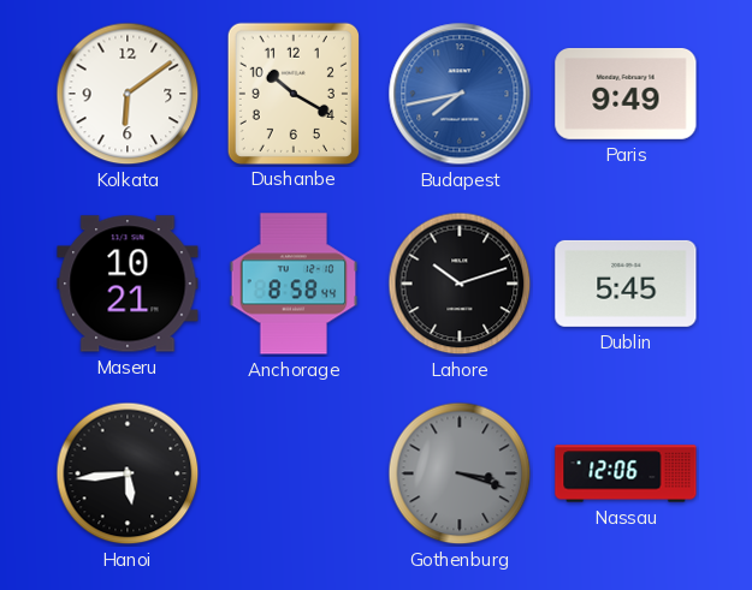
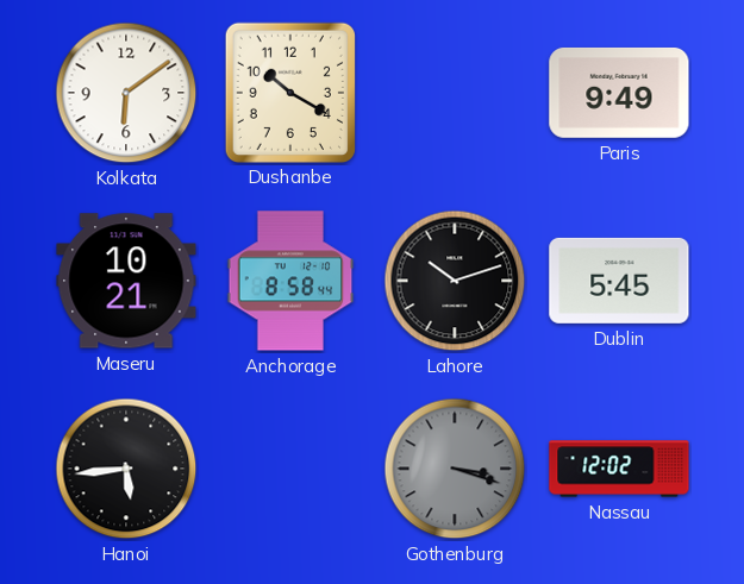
Budapest: 7:43 -> none
Nassau: 12:06 -> 12:02
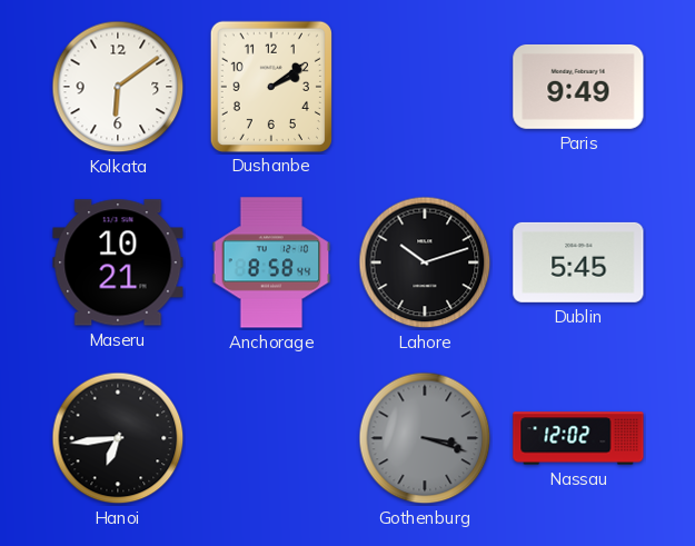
Dushanbe: 10:20 -> 2:09
Hanoi: 5:44 -> 6:44
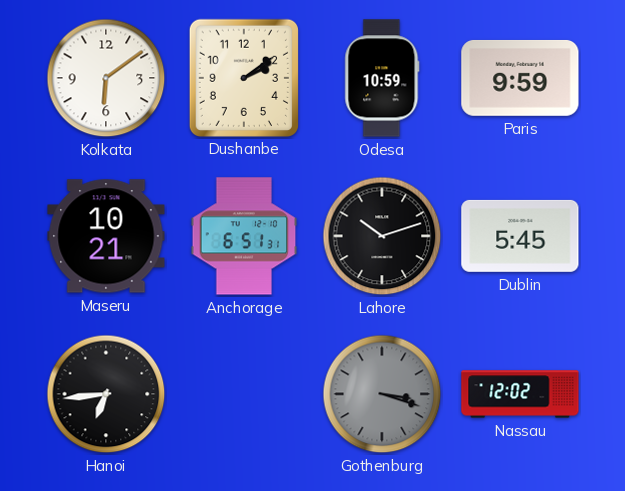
Odesa: none -> 10:59
Paris: 9:49 -> 9:59
Anchorage: 8:58 -> 6:51
